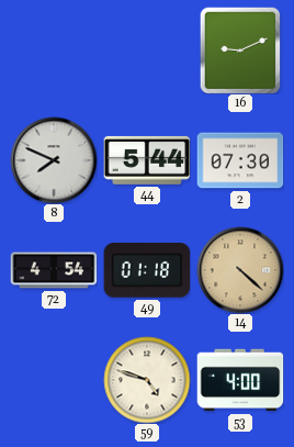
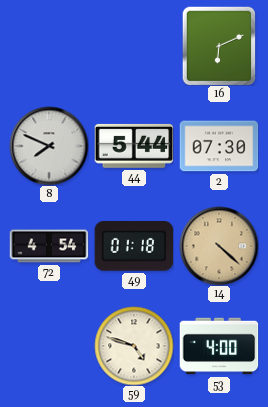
16: 9:11 -> 6:11
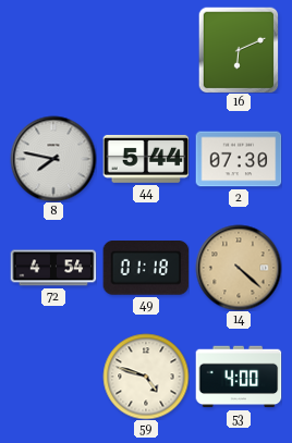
8: 7:49 -> 7:47
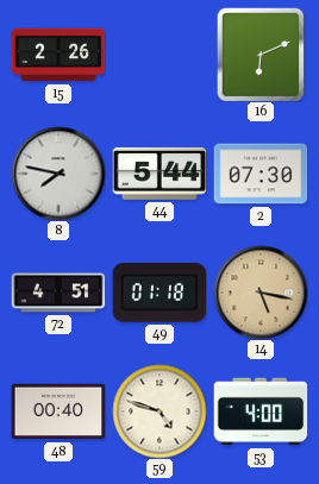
15: none -> 2:26
72: 4:54 -> 4:51
14: 4:22 -> 5:17
48: none -> 00:40
